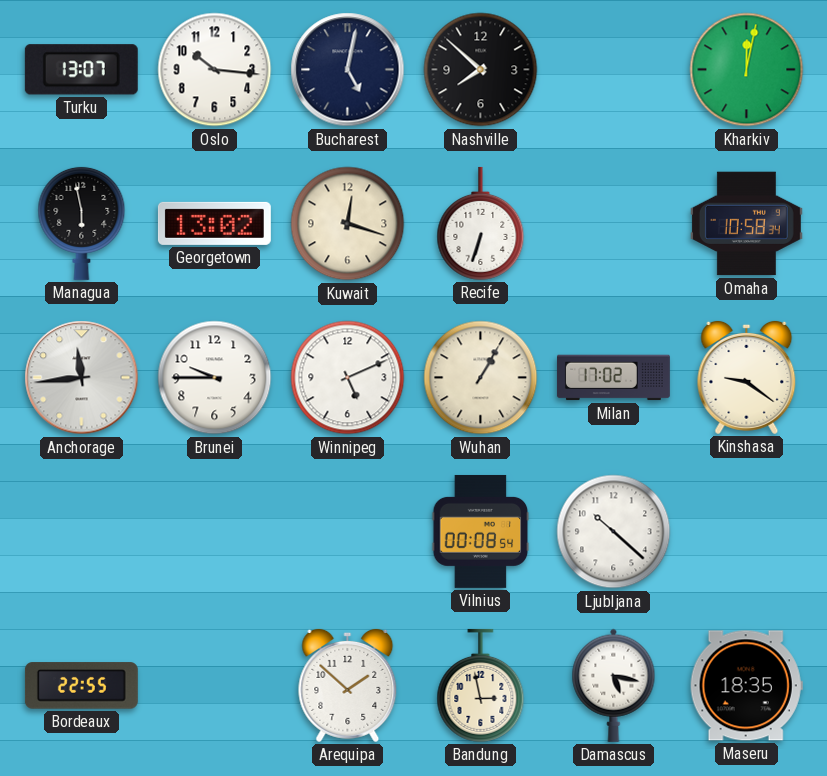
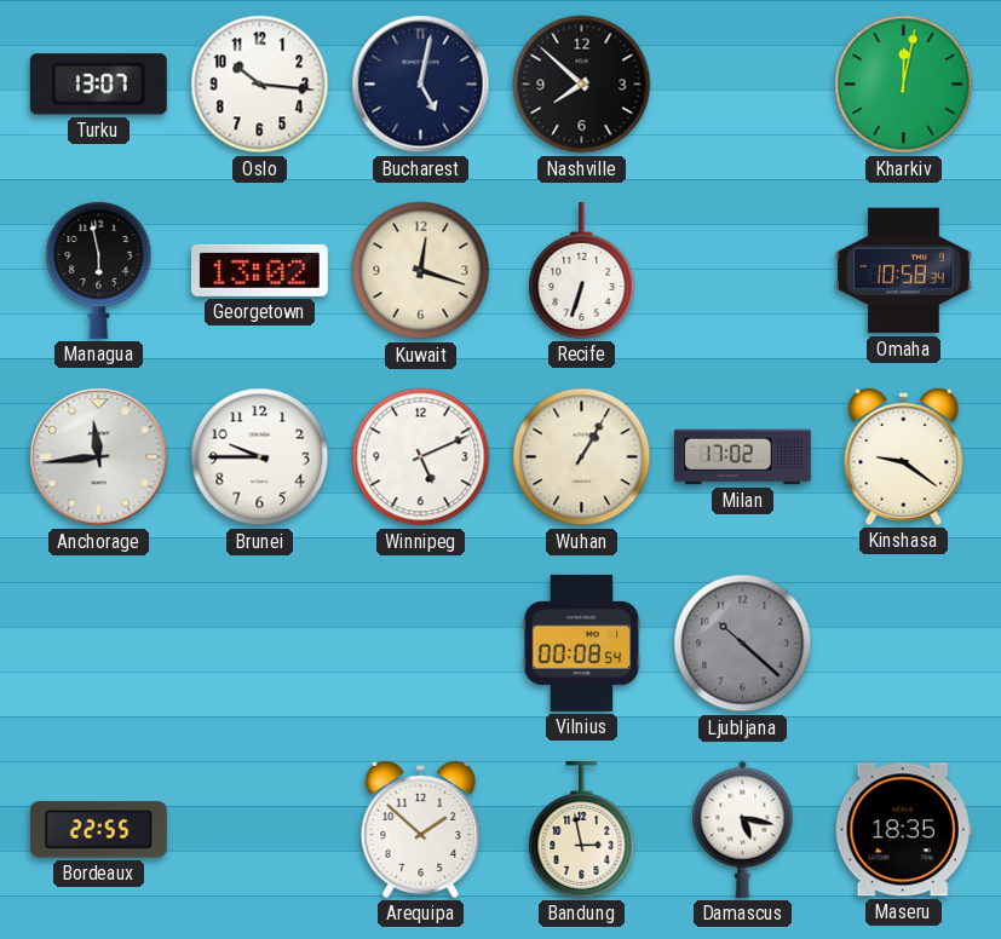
Ljubljana dial: white -> grey
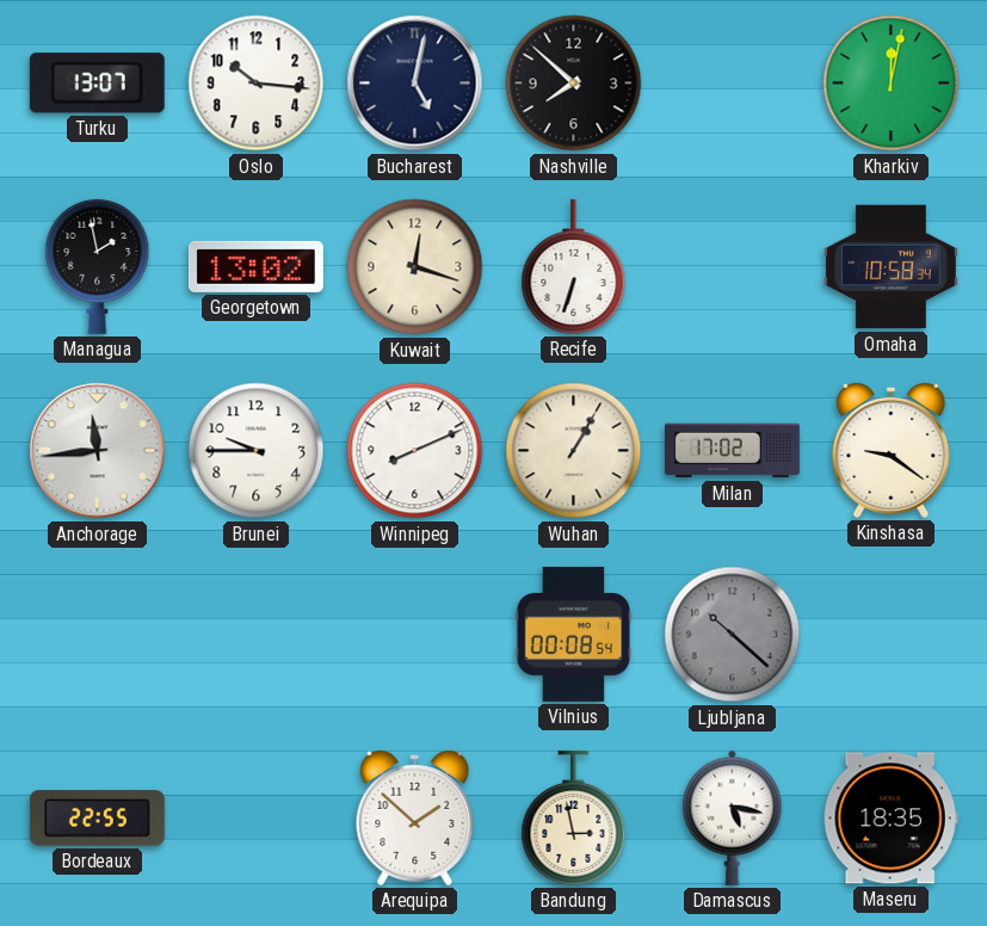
Managua: 5:58 -> 1:58
Winnipeg: 5:11 -> 8:11
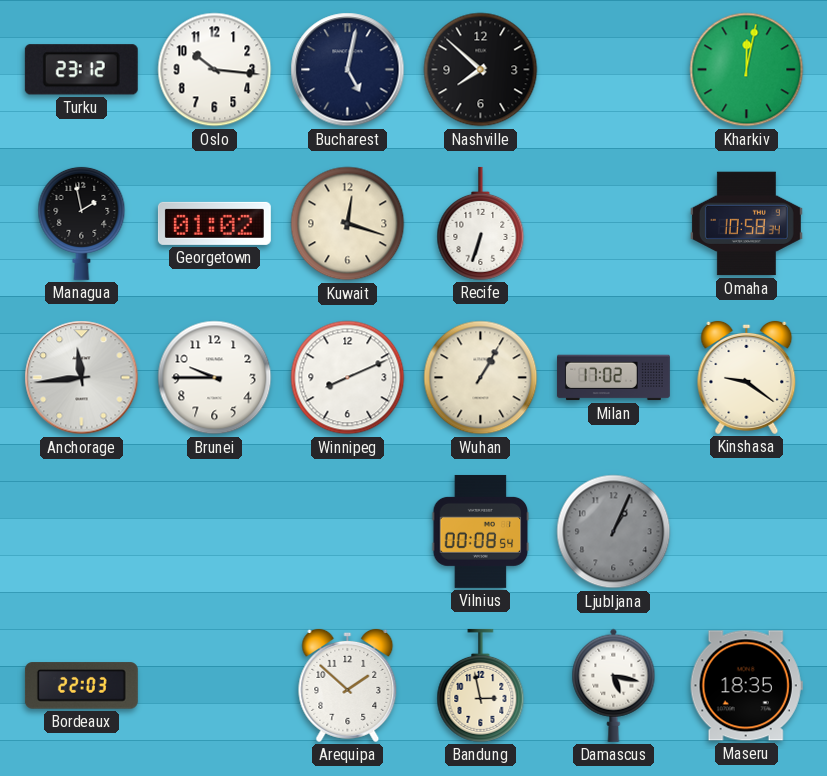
Turku: 13:07 -> 23:12
Georgetown: 13:02 -> 01:02
Ljubljana: 10:22 -> 1:04
Bordeaux: 22:55 -> 22:03
